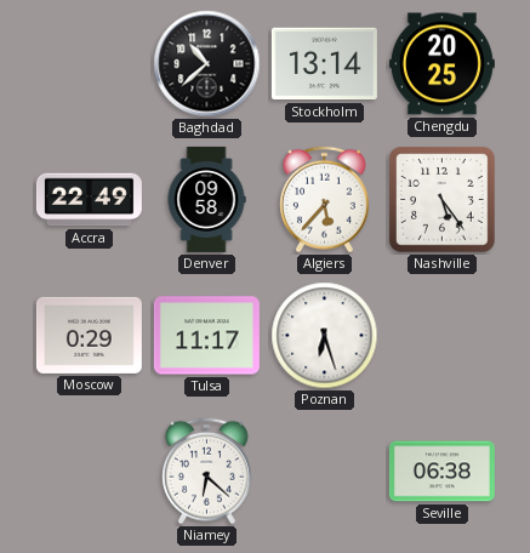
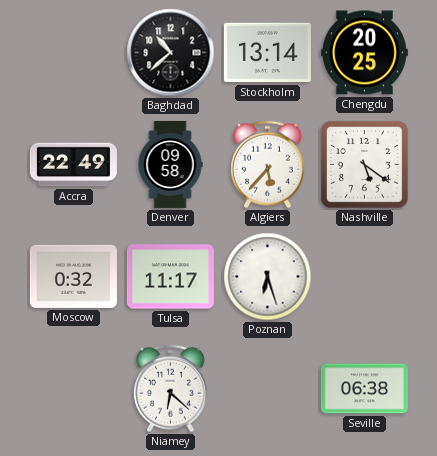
Nashville: 5:24 -> 5:21
Moscow: 0:29 -> 0:32
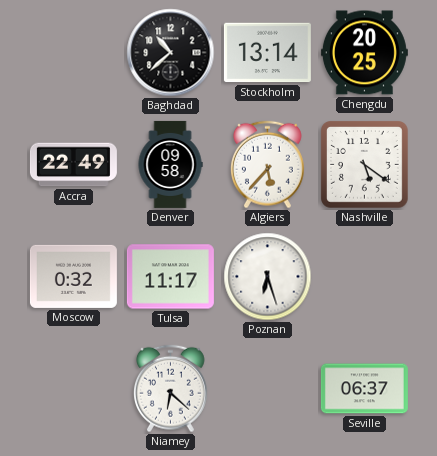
Seville: 06:38 -> 06:37
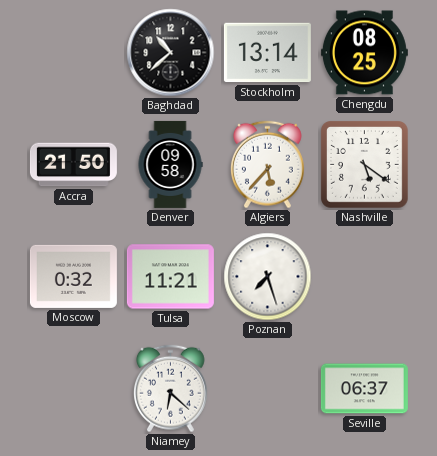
Chengdu: 20:25 -> 08:25
Accra: 22:49 -> 21:50
Tulsa: 11:17 -> 11:21
Poznan: 6:27 -> 7:27
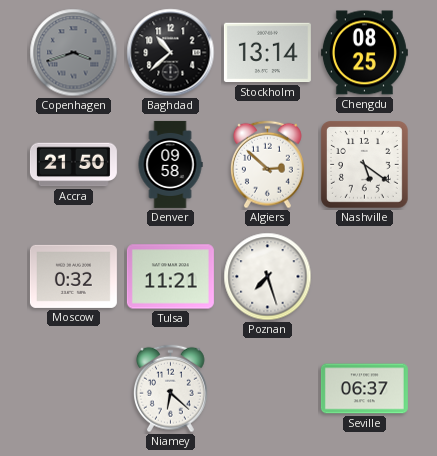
Copenhagen: none -> 3:42
Algiers: 5:37 -> 2:52
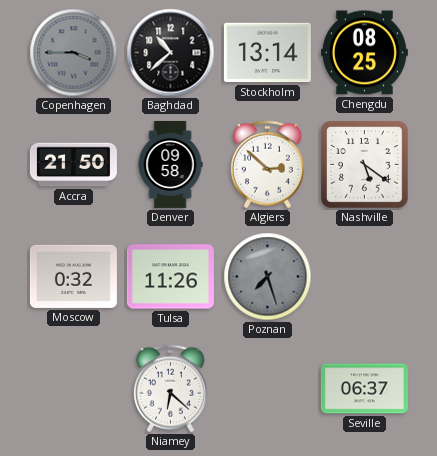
Copenhagen: 3:42 -> 3:45
Tulsa: 11:21 -> 11:26
Poznan dial: white -> grey
